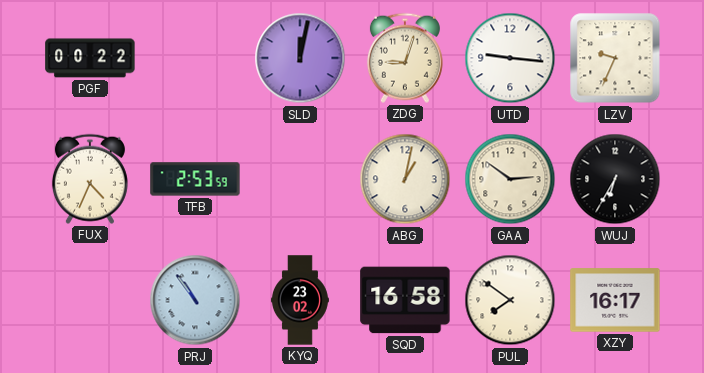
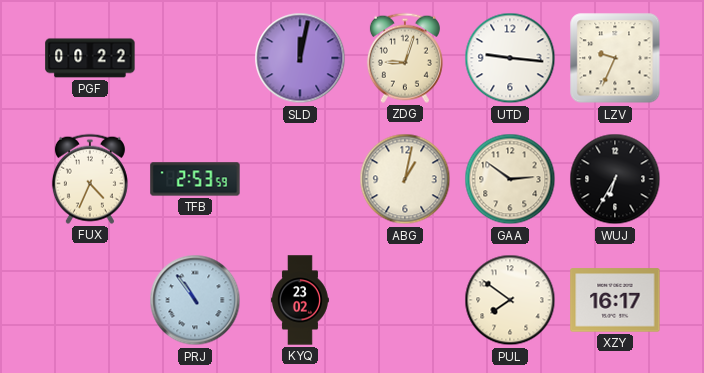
SQD: 16:58 -> none
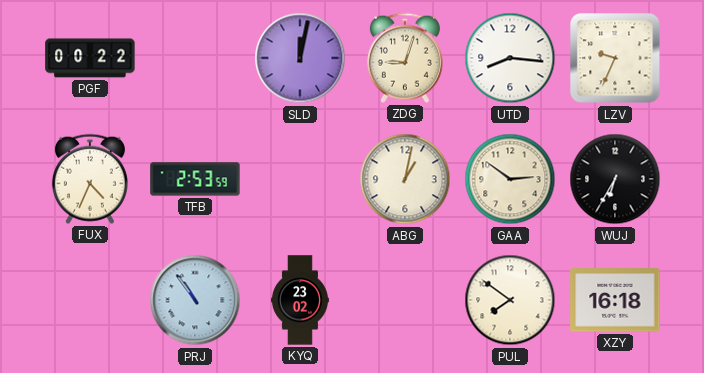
UTD: 9:16 -> 8:16
XZY: 16:17 -> 16:18
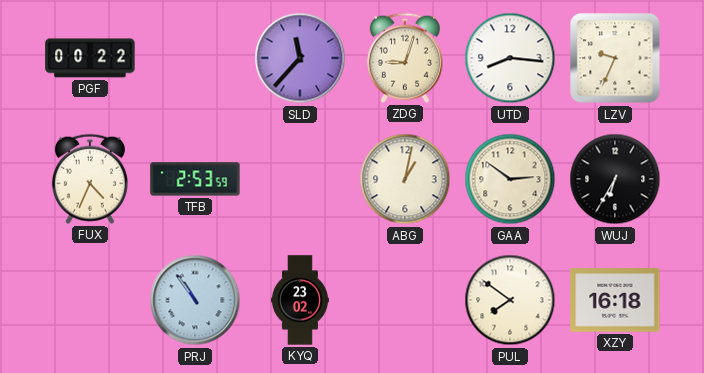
SLD: 12:02 -> 11:37
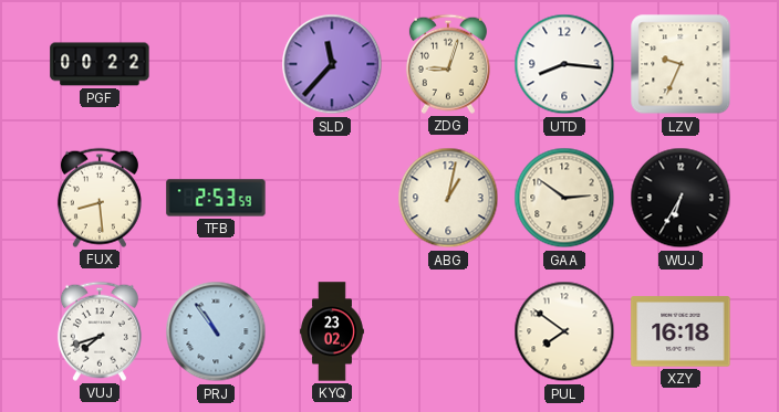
FUX: 4:34 -> 8:29
VUJ: none -> 7:42
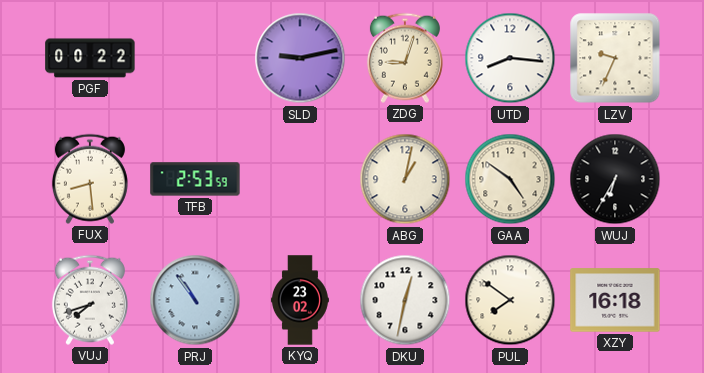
SLD: 11:37 -> 9:13
GAA: 2:51 -> 4:51
DKU: none -> 12:32
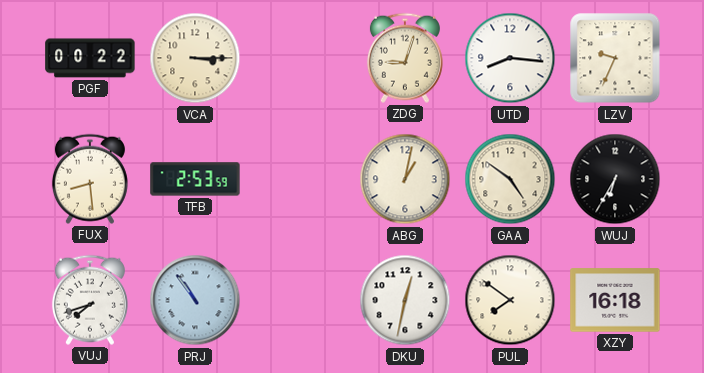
VCA: none -> 3:15
SLD: 9:13 -> none
KYQ: 23:02 -> none
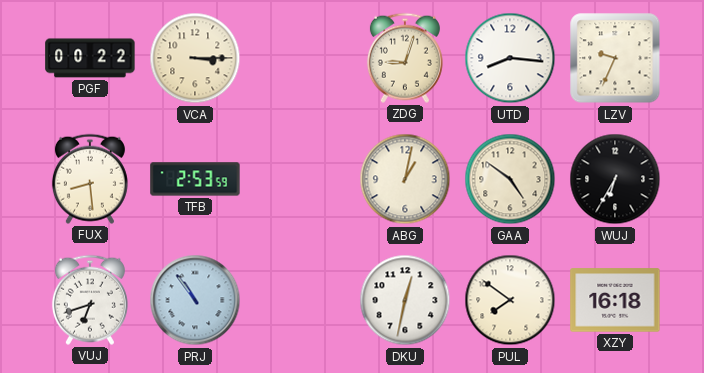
VUJ: 7:42 -> 6:42
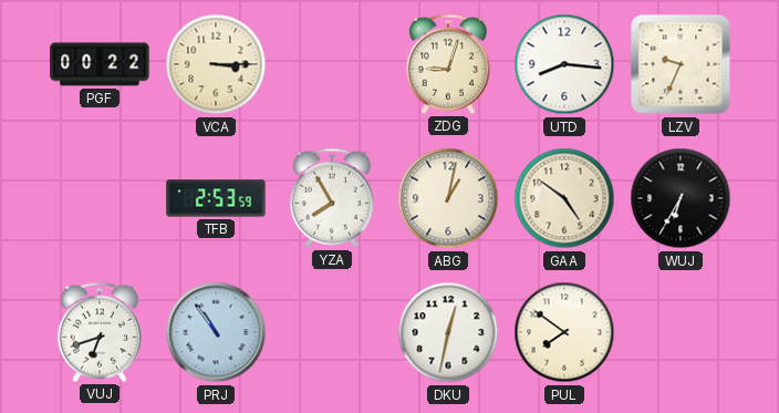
FUX: 8:29 -> none
YZA: none -> 7:55
XZY: 16:18 -> none
